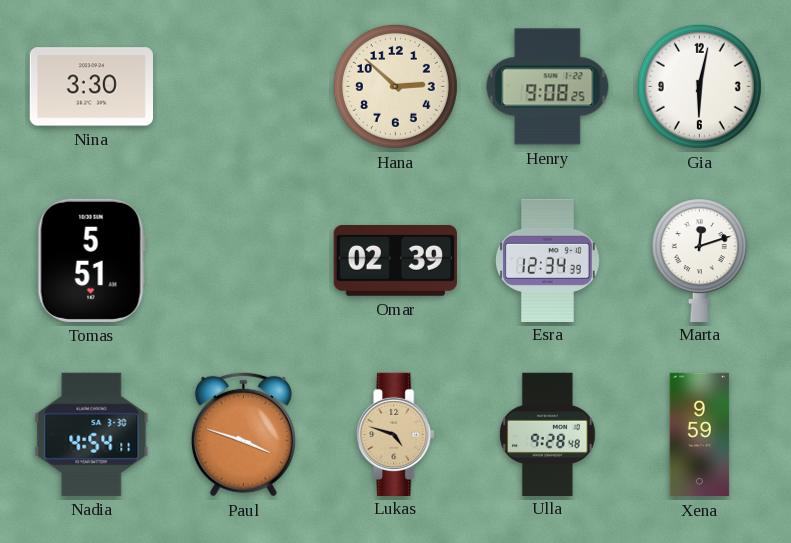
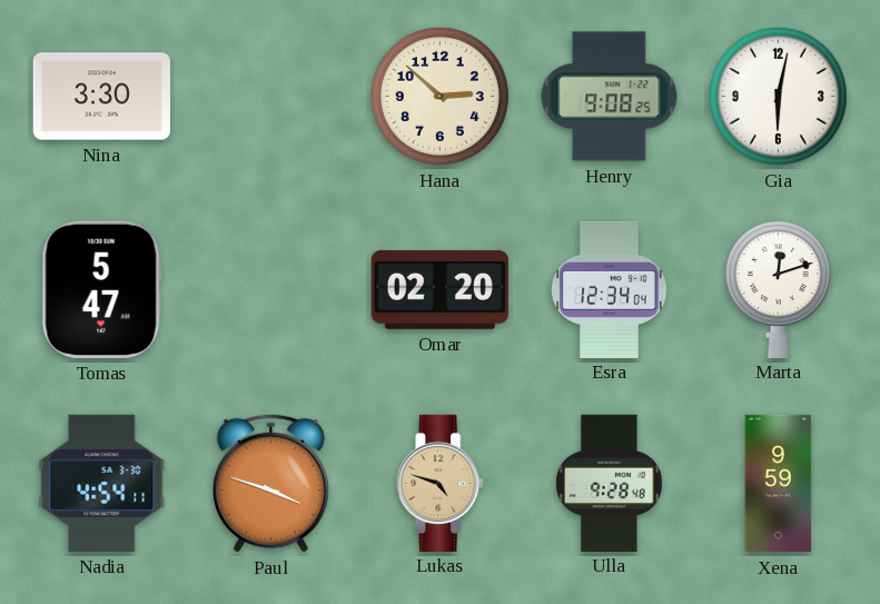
Tomas: 5:51 -> 5:47
Omar: 02:39 -> 02:20
Esra: 12:34:39 -> 12:34:04
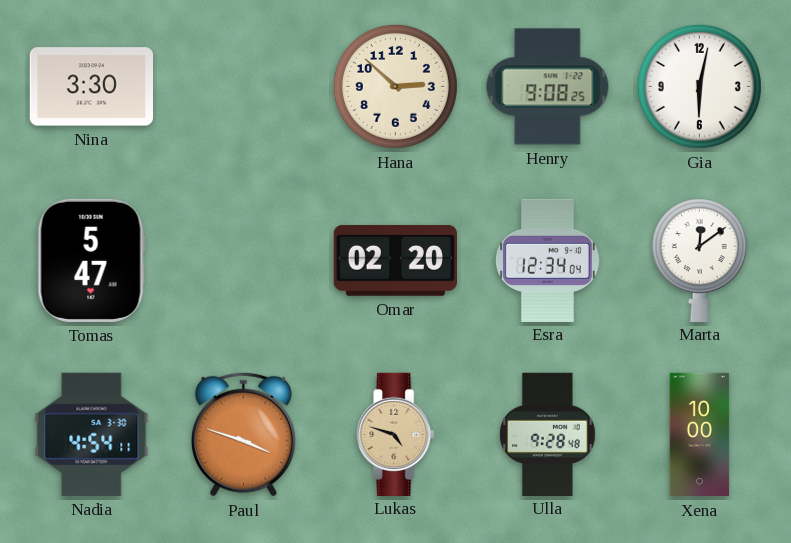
Marta: 12:12 -> 12:09
Xena: 9:59 -> 10:00
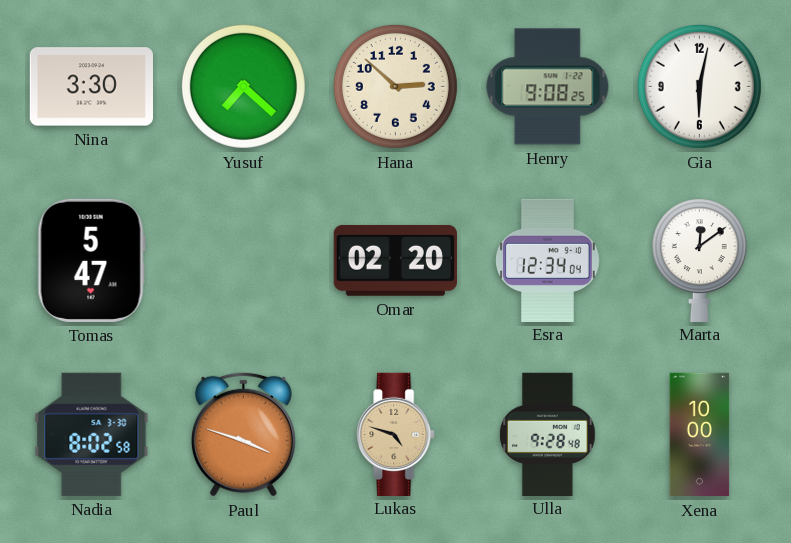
Yusuf: none -> 7:22
Nadia: 4:54 -> 8:02
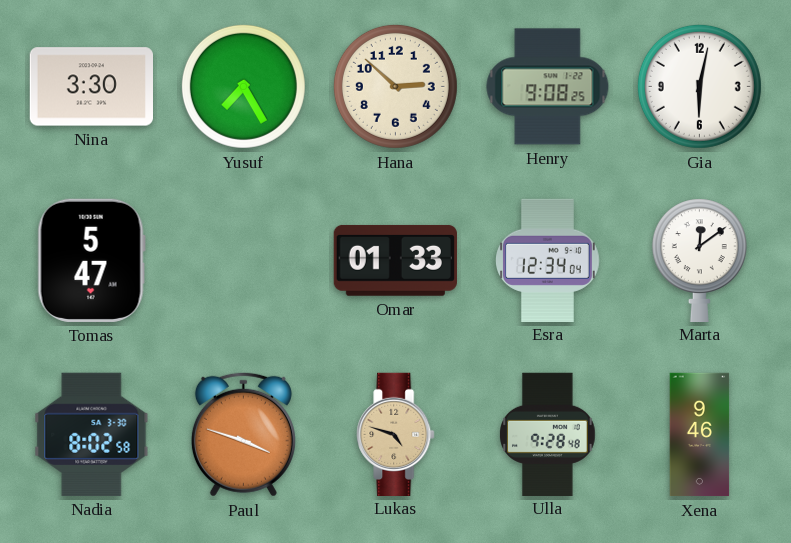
Yusuf: 7:22 -> 7:25
Omar: 02:20 -> 01:33
Xena: 10:00 -> 9:46
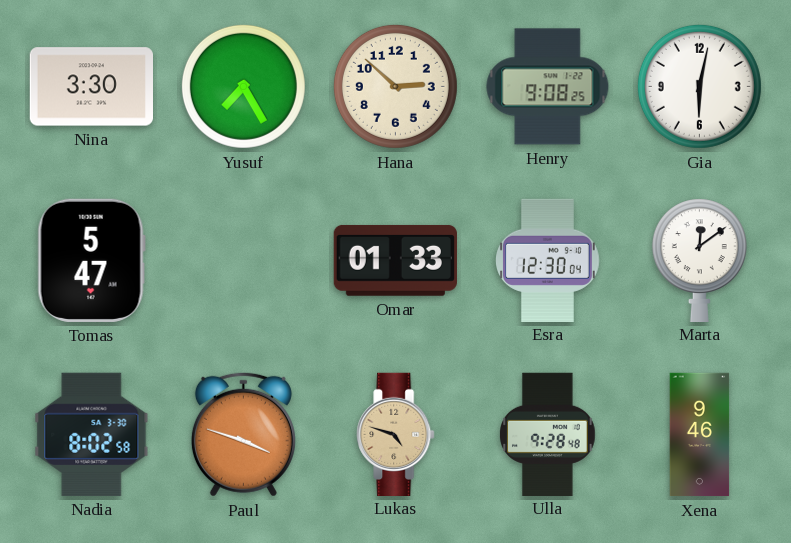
Esra: 12:34 -> 12:30
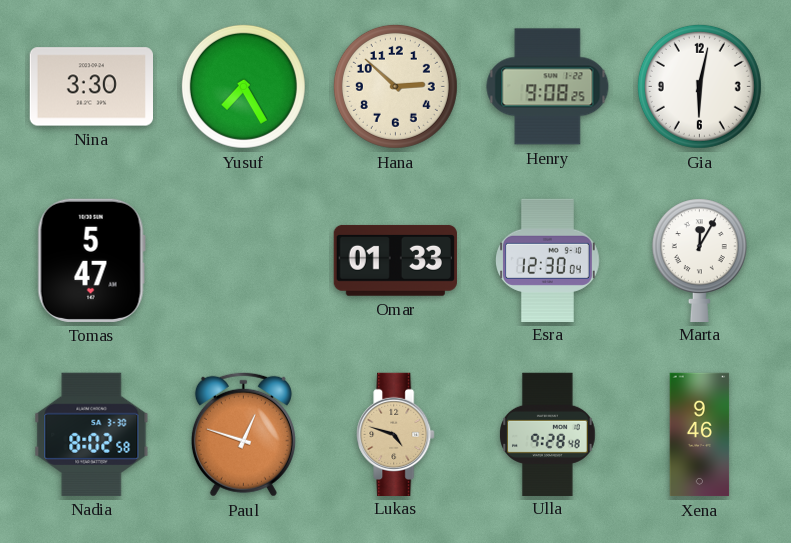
Marta: 12:09 -> 12:05
Paul: 3:48 -> 12:48
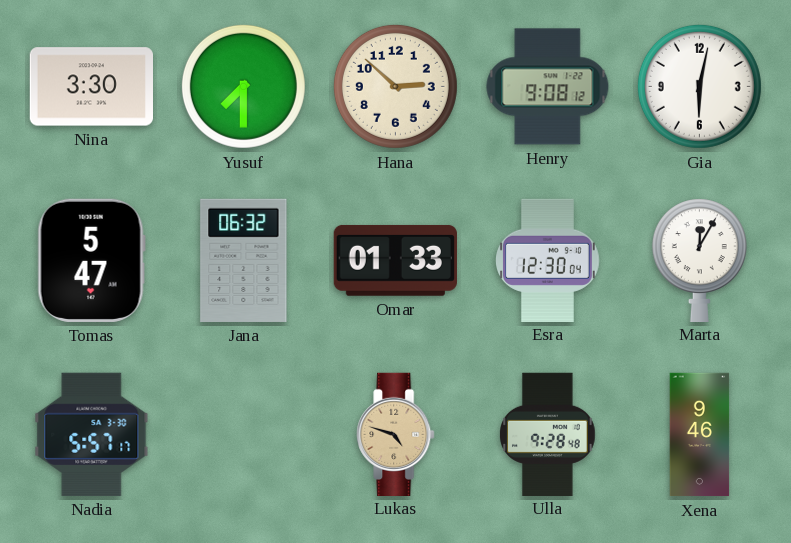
Yusuf: 7:25 -> 7:30
Henry: 9:08:25 -> 9:08:12
Jana: none -> 06:32
Nadia: 8:02 -> 5:57
Paul: 12:48 -> none
